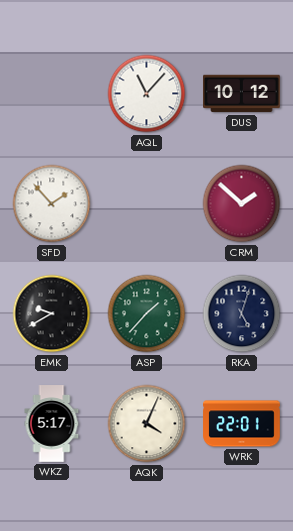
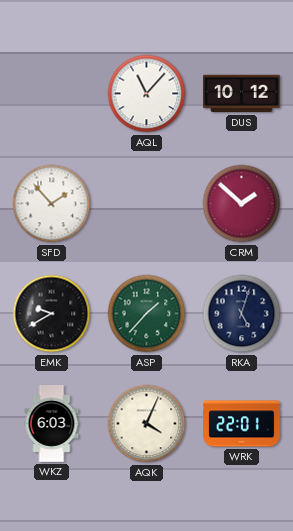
WKZ: 5:17 -> 6:03
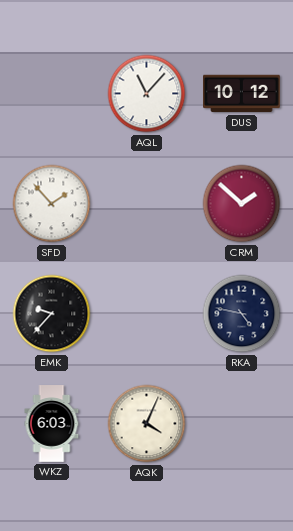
EMK: 9:40 -> 9:37
ASP: 1:37 -> none
RKA: 5:03 -> 4:47
WRK: 22:01 -> none
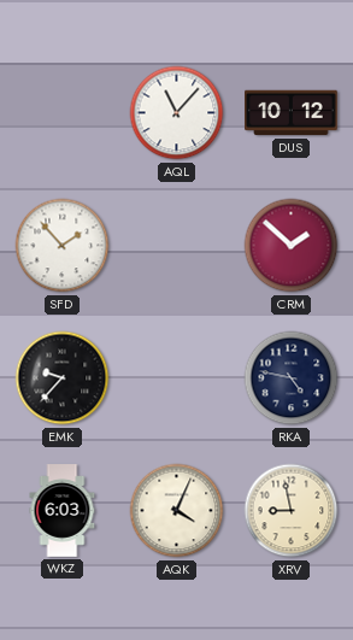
XRV: none -> 8:58
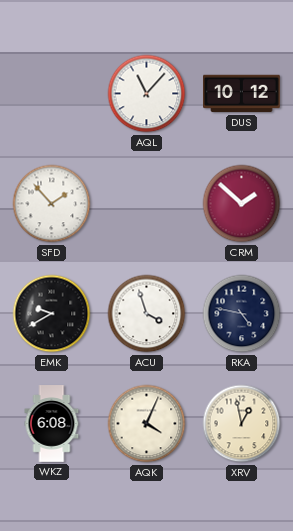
EMK: 9:37 -> 9:40
ACU: none -> 3:57
WKZ: 6:03 -> 6:08
XRV: 8:58 -> 12:58
